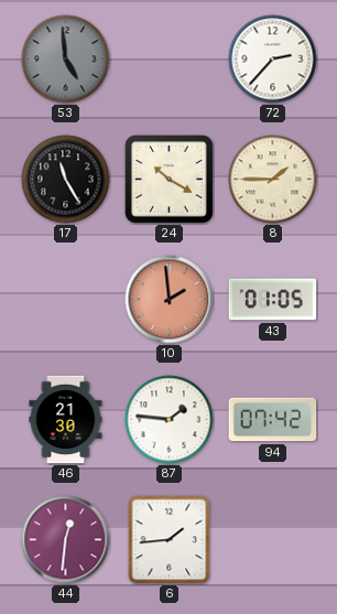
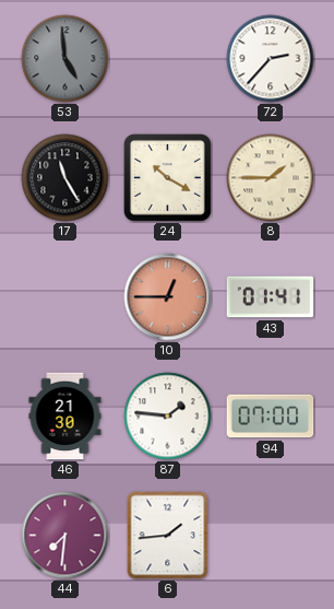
10: 1:59 -> 12:45
43: 01:05 -> 01:41
94: 07:42 -> 07:00
44: 12:31 -> 7:31
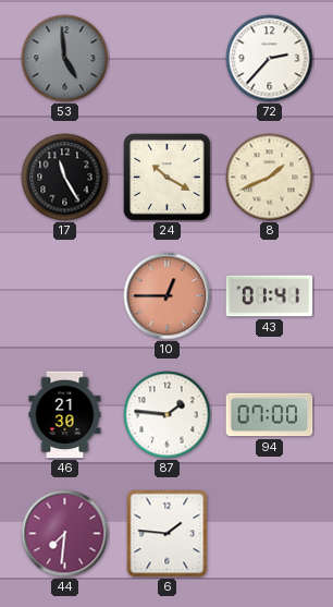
8: 1:45 -> 1:41
6: 1:44 -> 1:46
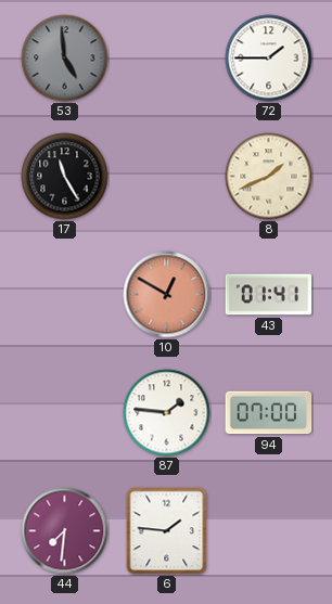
72: 2:37 -> 1:45
24: 10:20 -> none
10: 12:45 -> 12:50
46: 21:30 -> none
